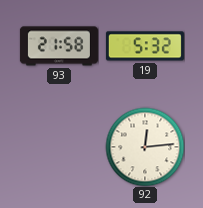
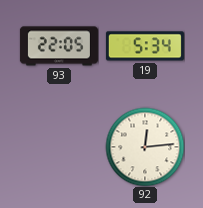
93: 21:58 -> 22:05
19: 5:32 -> 5:34
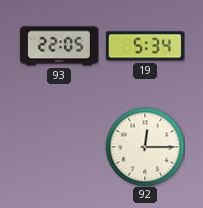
92: 12:14 -> 12:15
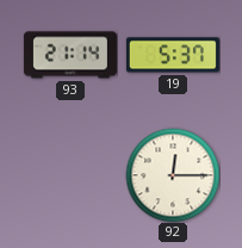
93: 22:05 -> 21:14
19: 5:34 -> 5:37
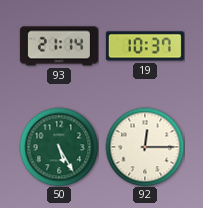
19: 5:37 -> 10:37
50: none -> 5:25
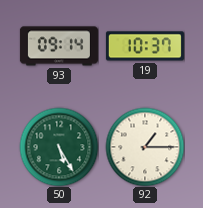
93: 21:14 -> 09:14
92: 12:15 -> 1:15
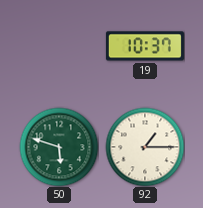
93: 09:14 -> none
50: 5:25 -> 5:48
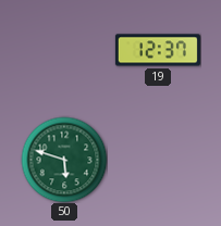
19: 10:37 -> 12:37
92: 1:15 -> none
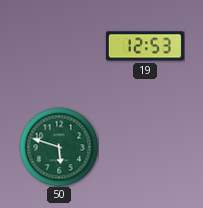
19: 12:37 -> 12:53
